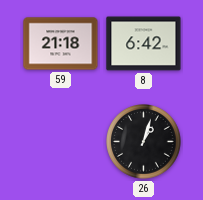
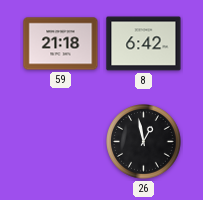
26: 1:03 -> 12:58
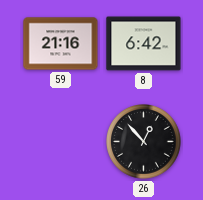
59: 21:18 -> 21:16
26: 12:58 -> 12:53
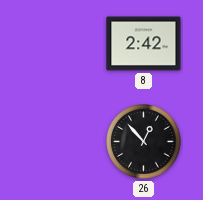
59: 21:16 -> none
8: 6:42 -> 2:42
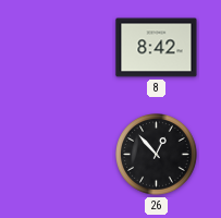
8: 2:42 -> 8:42
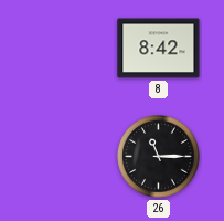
26: 12:53 -> 11:15
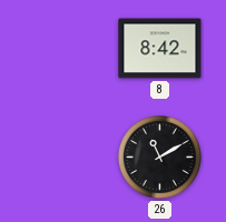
26: 11:15 -> 11:10
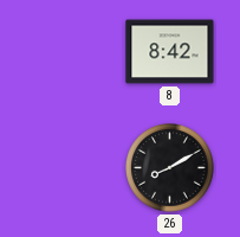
26: 11:10 -> 8:10
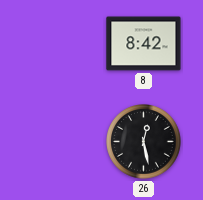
26: 8:10 -> 12:28
